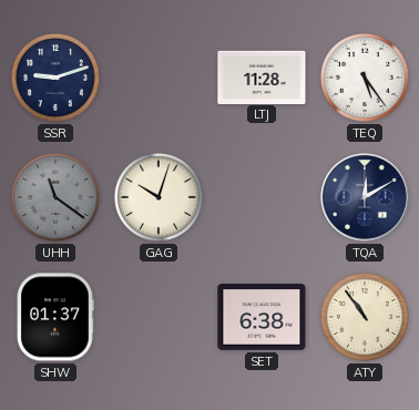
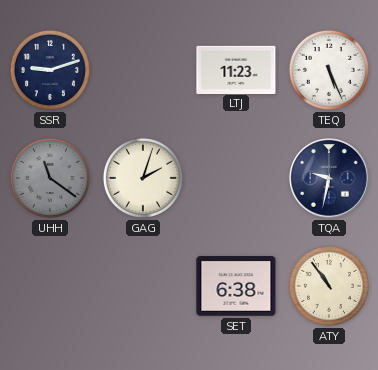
LTJ: 11:28 -> 11:23
TEQ: 5:24 -> 5:26
GAG: 10:03 -> 2:03
TQA: 12:10 -> 9:32
SHW: 01:37 -> none
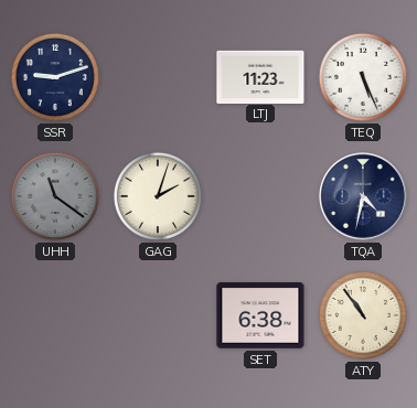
TQA: 9:32 -> 4:32
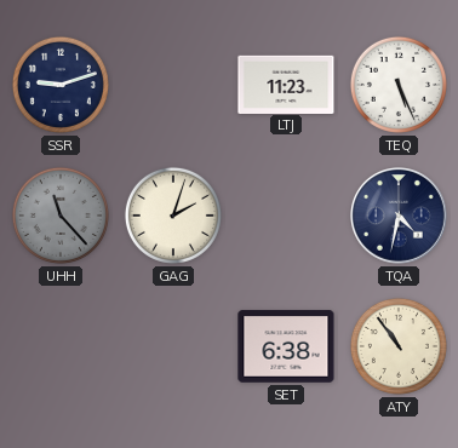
UHH: 11:21 -> 11:23
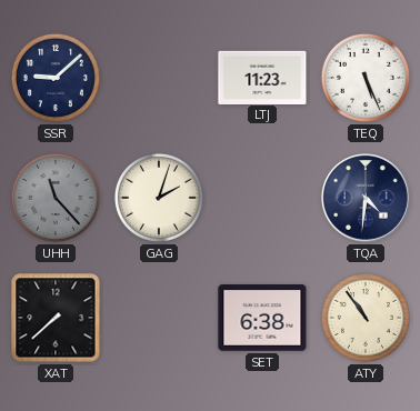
SSR: 9:12 -> 9:08
TQA: 4:32 -> 4:31
XAT: none -> 7:38
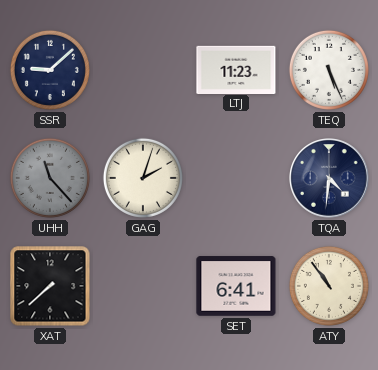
SET: 6:38 -> 6:41
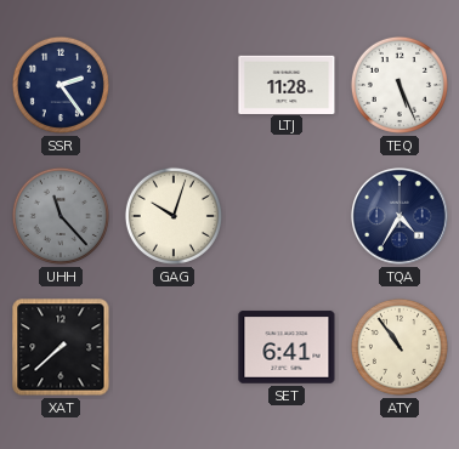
SSR: 9:08 -> 2:24
LTJ: 11:23 -> 11:28
GAG: 2:03 -> 10:03
TQA: 4:31 -> 4:35
